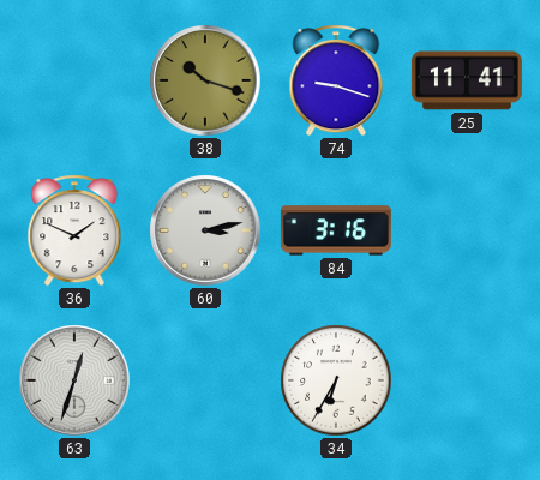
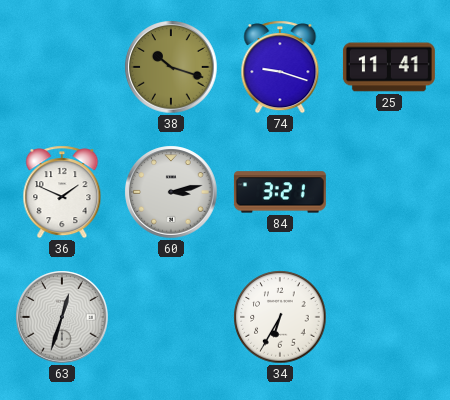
84: 3:16 -> 3:21
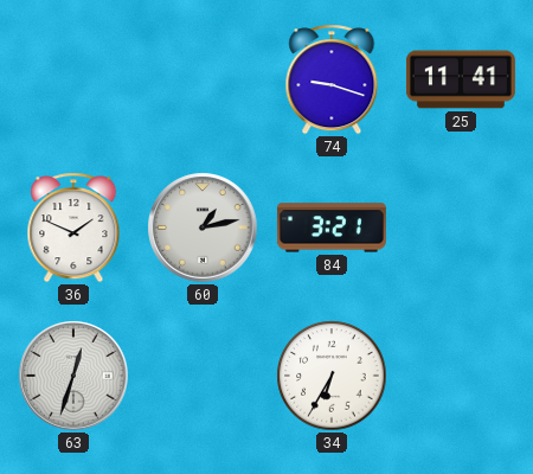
38: 10:18 -> none
60: 3:13 -> 1:13
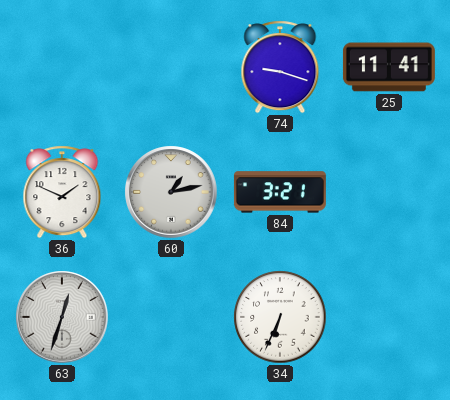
34: 6:35 -> 6:34
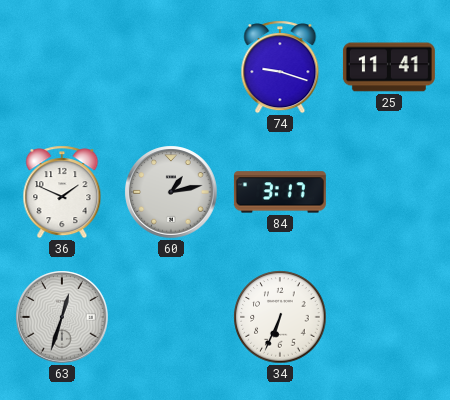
84: 3:21 -> 3:17
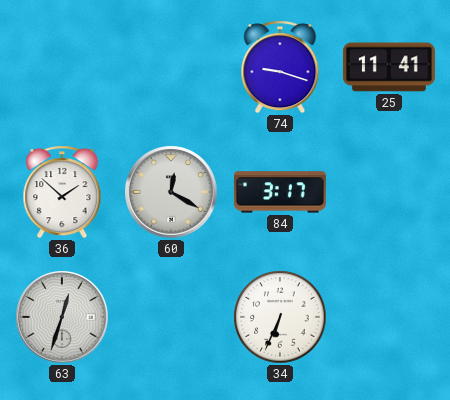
36: 1:49 -> 1:52
60: 1:13 -> 12:20
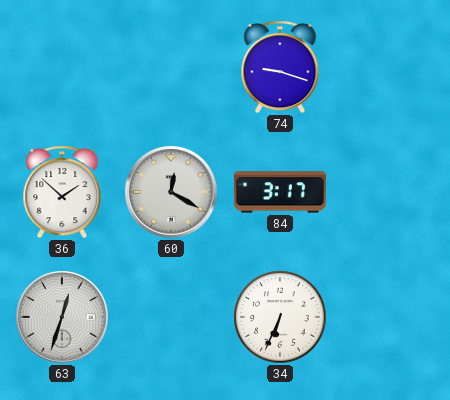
25: 11:41 -> none
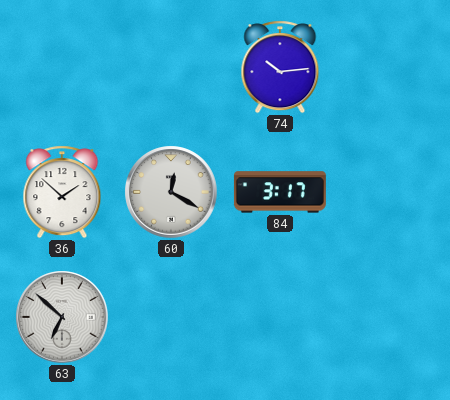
74: 9:18 -> 10:14
63: 12:33 -> 6:52
34: 6:34 -> none
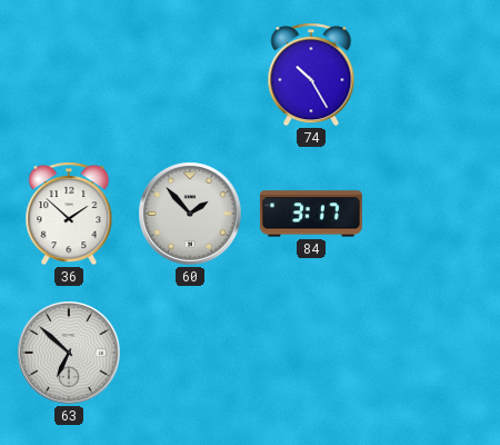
74: 10:14 -> 10:25
60: 12:20 -> 1:53
